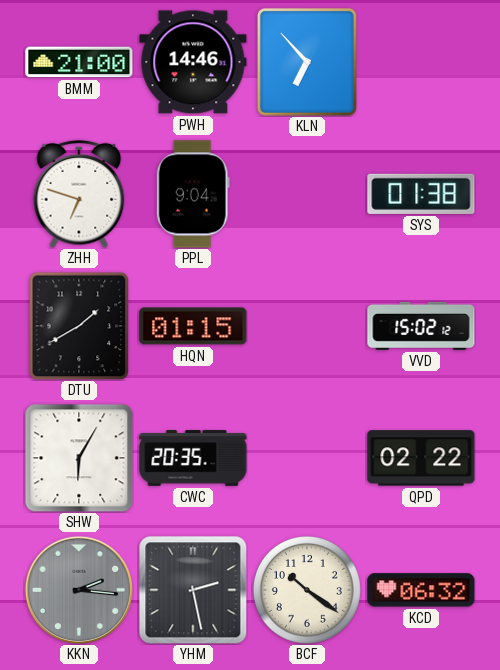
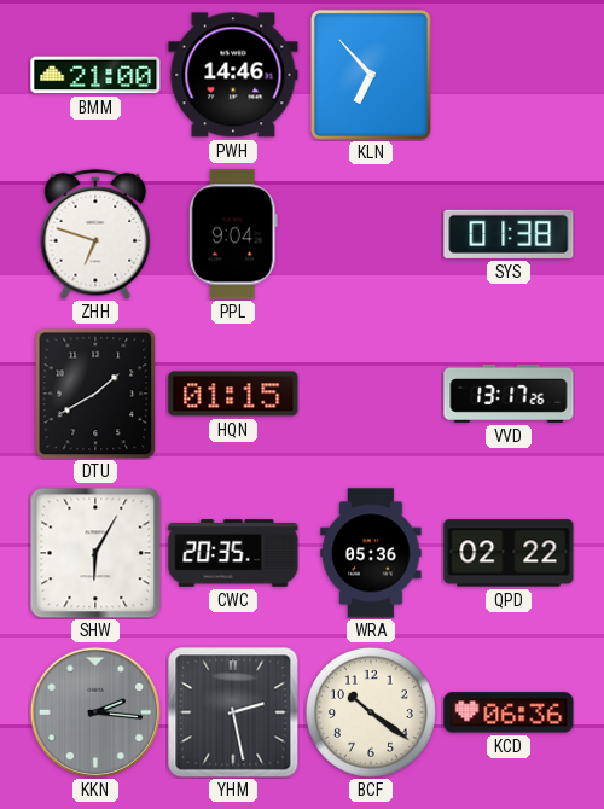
VVD: 15:02 -> 13:17
WRA: none -> 05:36
KCD: 06:32 -> 06:36
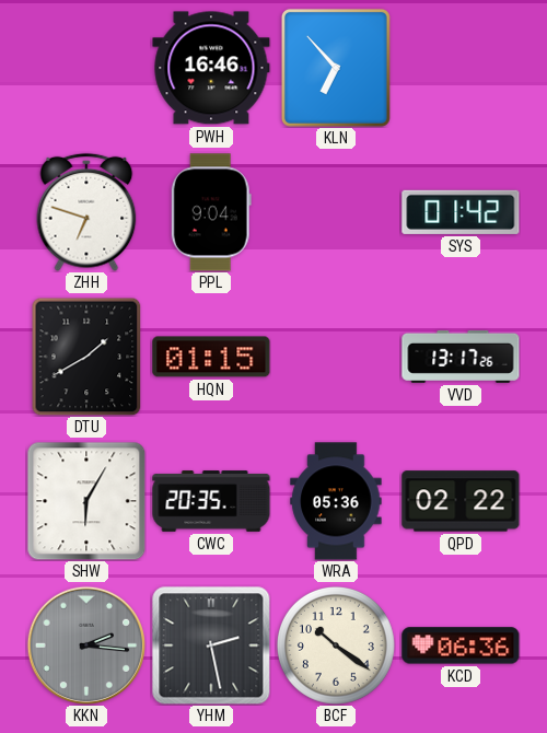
BMM: 21:00 -> none
PWH: 14:46 -> 16:46
SYS: 01:38 -> 01:42
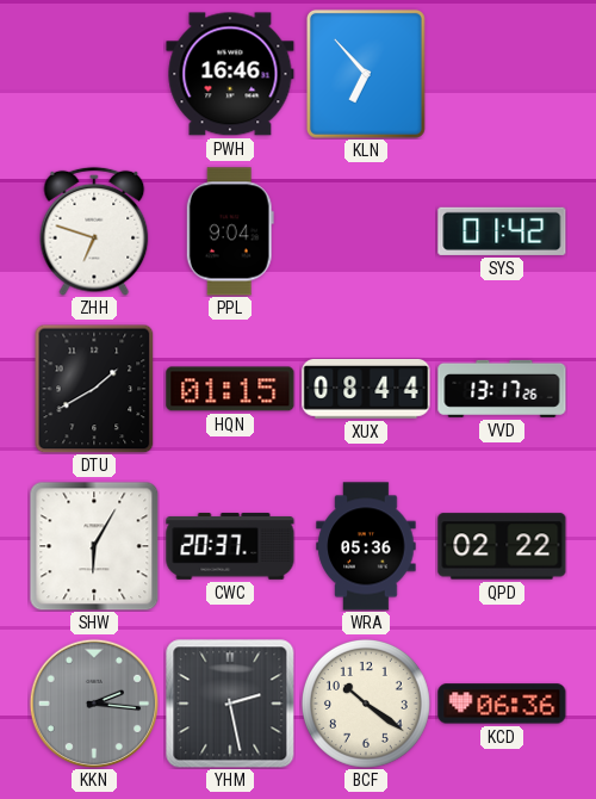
XUX: none -> 08:44
CWC: 20:35 -> 20:37
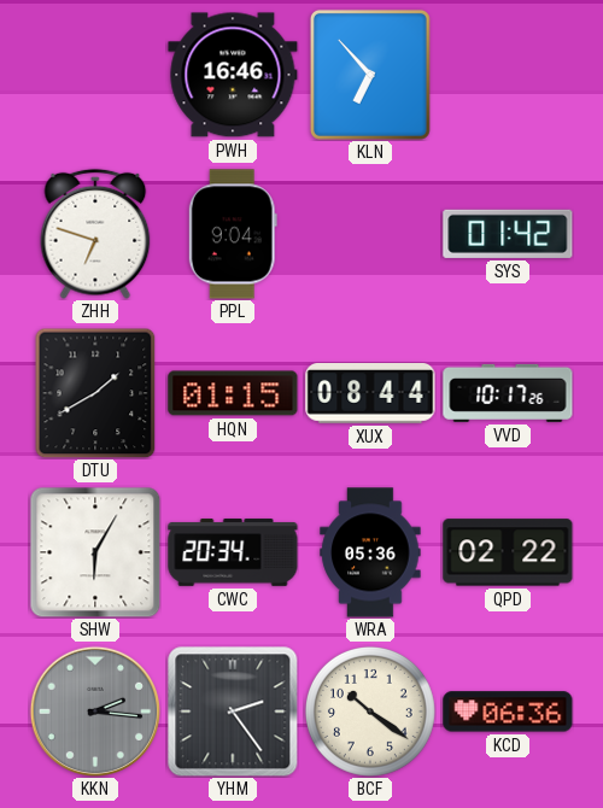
VVD: 13:17 -> 10:17
CWC: 20:37 -> 20:34
YHM: 2:28 -> 2:24
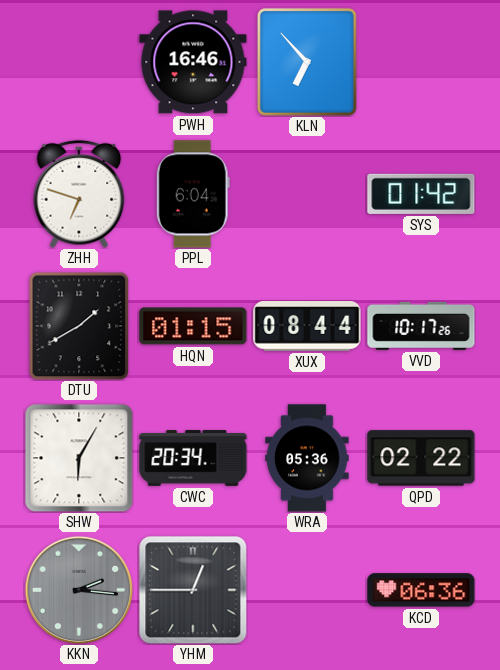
PPL: 9:04 -> 6:04
YHM: 2:24 -> 12:45
BCF: 10:21 -> none
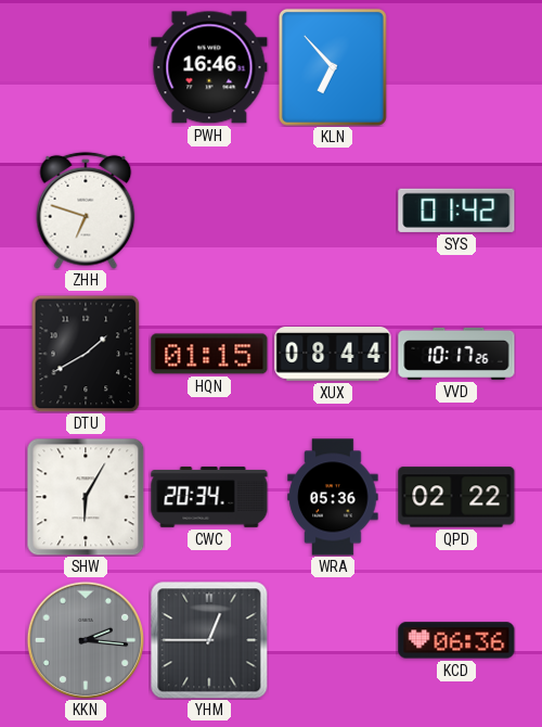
PPL: 6:04 -> none
